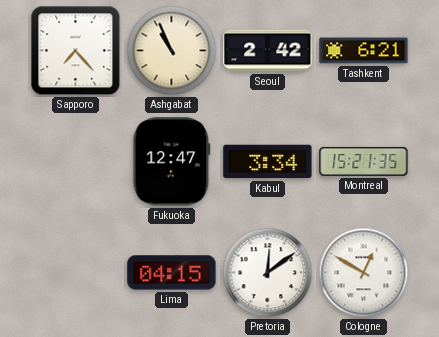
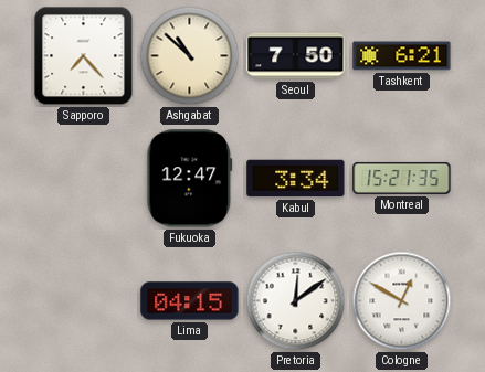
Ashgabat: 10:56 -> 10:52
Seoul: 2:42 -> 7:50
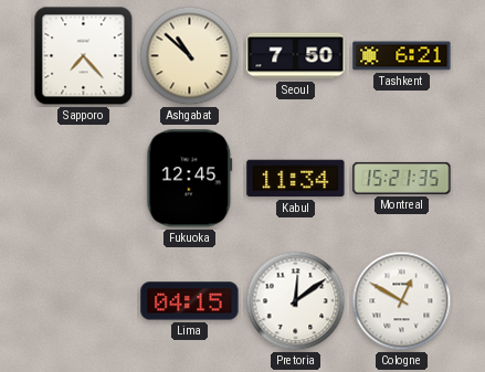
Fukuoka: 12:47 -> 12:45
Kabul: 3:34 -> 11:34
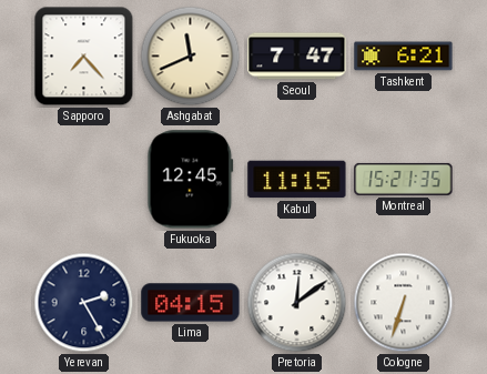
Ashgabat: 10:52 -> 11:41
Seoul: 7:50 -> 7:47
Kabul: 11:34 -> 11:15
Yerevan: none -> 2:25
Cologne: 12:50 -> 6:33
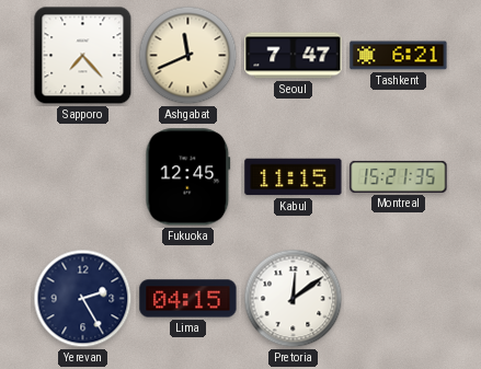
Cologne: 6:33 -> none
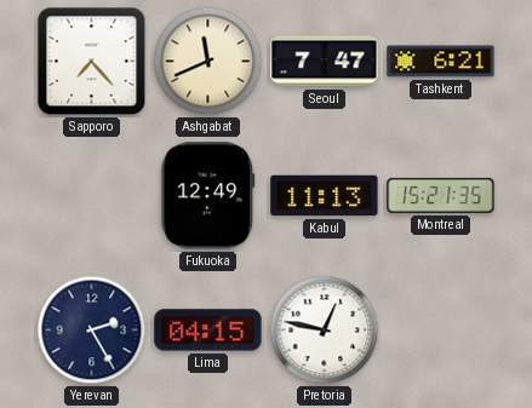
Fukuoka: 12:45 -> 12:49
Kabul: 11:15 -> 11:13
Pretoria: 12:09 -> 12:47
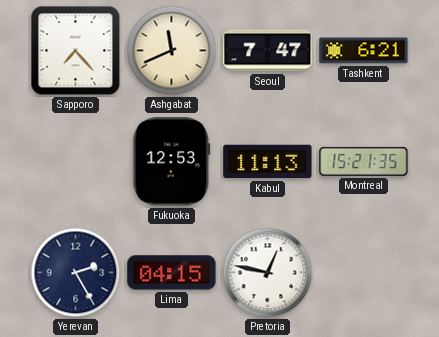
Fukuoka: 12:49 -> 12:53
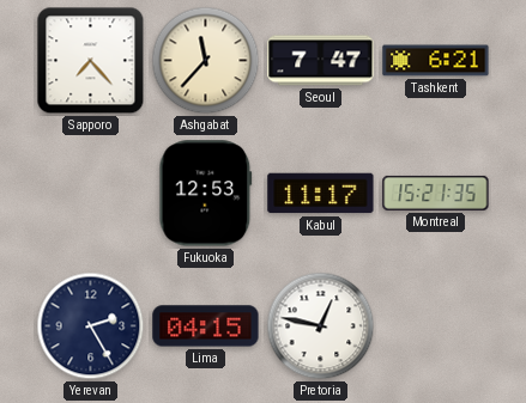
Ashgabat: 11:41 -> 11:37
Kabul: 11:13 -> 11:17
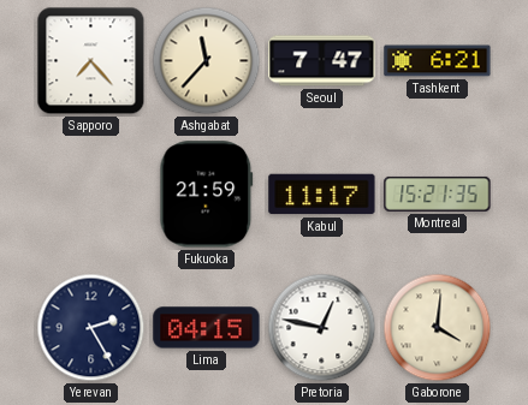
Fukuoka: 12:53 -> 21:59
Gaborone: none -> 4:01
